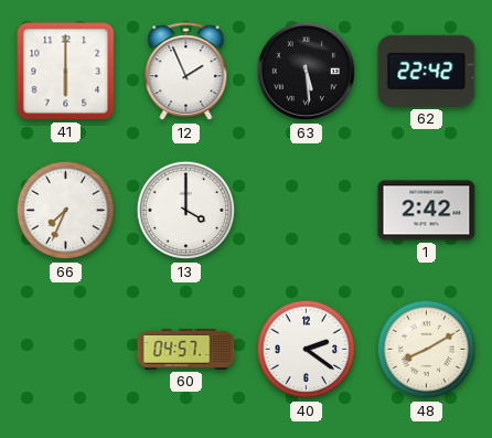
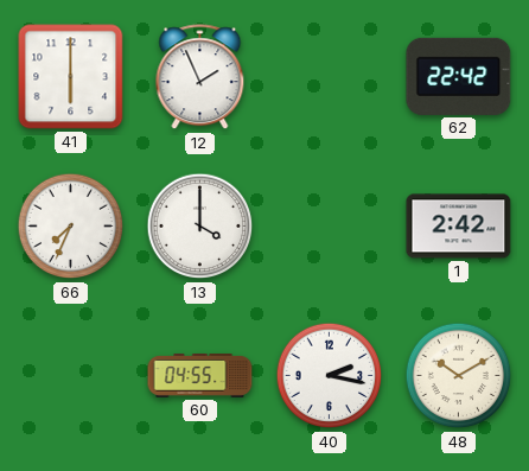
63: 5:29 -> none
60: 04:57 -> 04:55
40: 2:21 -> 2:17
48: 8:10 -> 10:10
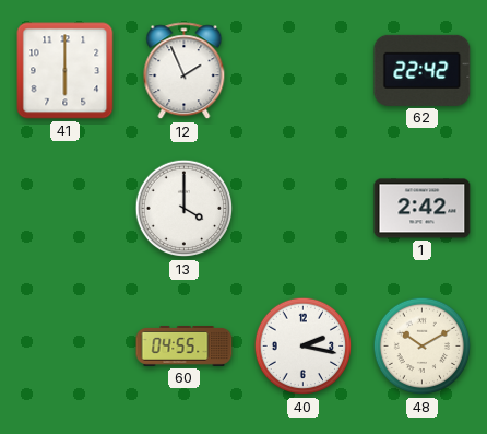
66: 7:34 -> none
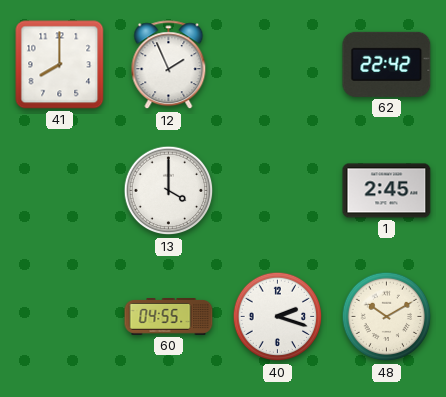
41: 6:00 -> 8:00
1: 2:42 -> 2:45
40: 2:17 -> 2:18
